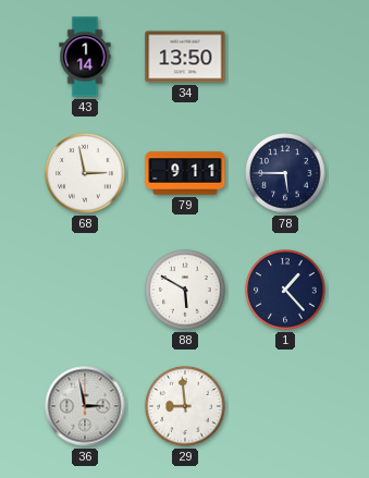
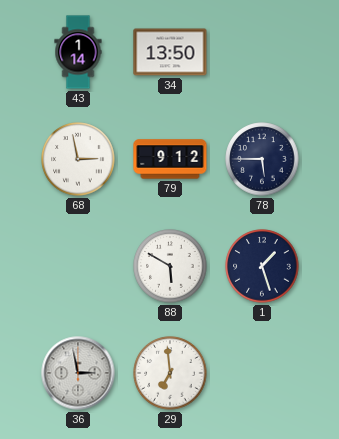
79: 9:11 -> 9:12
1: 1:23 -> 1:27
29: 8:59 -> 6:59
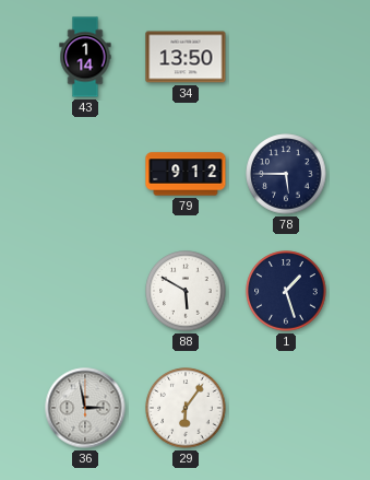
68: 2:58 -> none
29: 6:59 -> 6:06
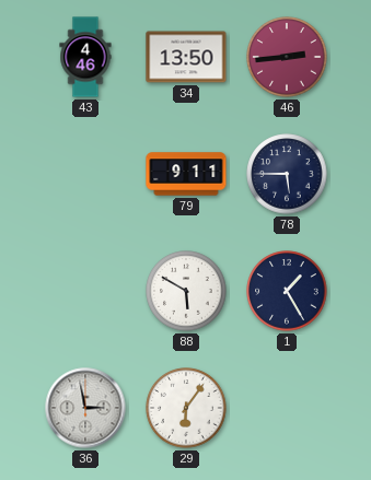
43: 1:14 -> 4:46
46: none -> 2:44
79: 9:12 -> 9:11
1: 1:27 -> 1:25
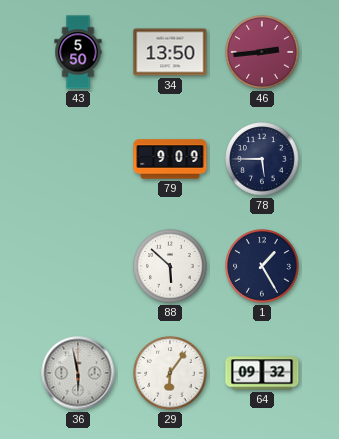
43: 4:46 -> 5:50
79: 9:11 -> 9:09
88: 5:50 -> 5:52
36: 2:58 -> 5:58
64: none -> 09:32
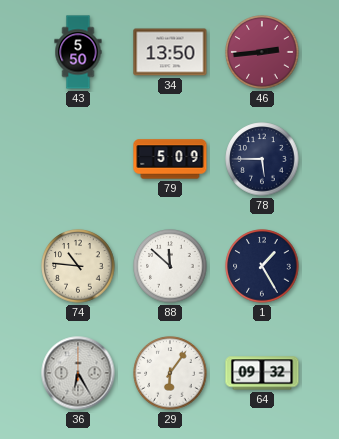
79: 9:09 -> 5:09
74: none -> 10:46
88: 5:52 -> 11:52
36: 5:58 -> 6:25
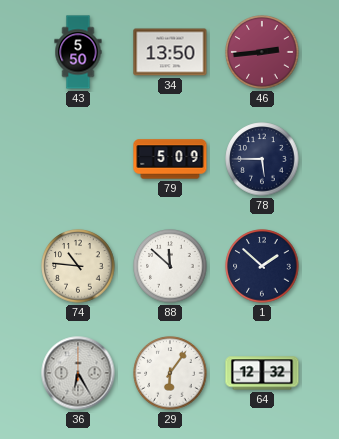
1: 1:25 -> 1:52
64: 09:32 -> 12:32
